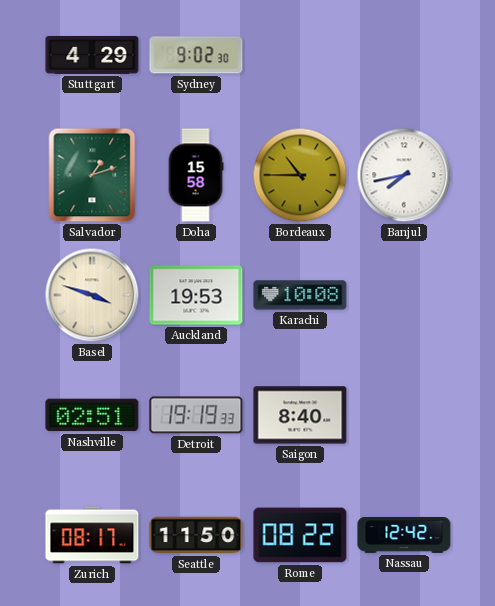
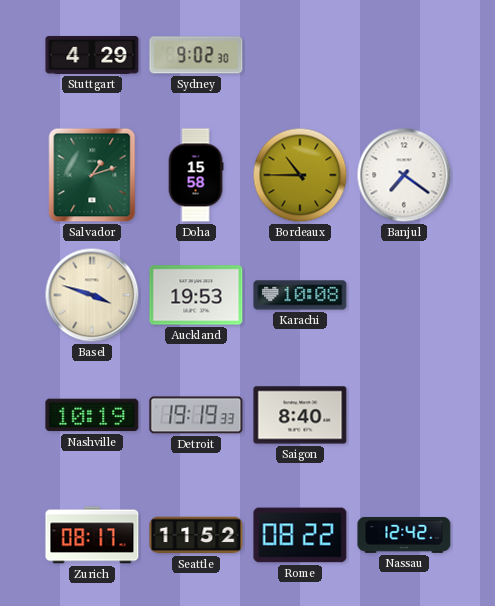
Banjul: 7:43 -> 7:21
Nashville: 02:51 -> 10:19
Seattle: 11:50 -> 11:52
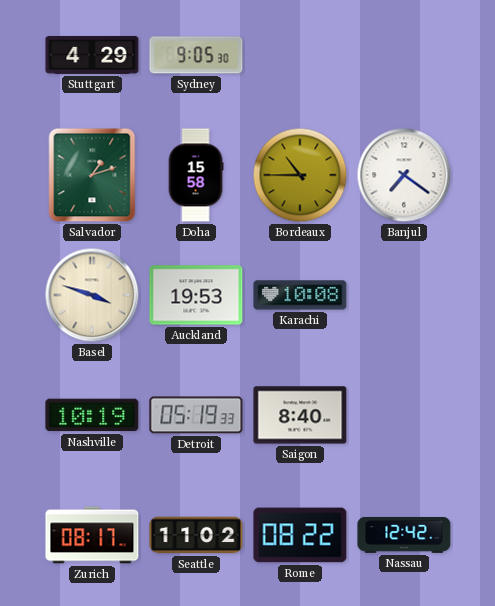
Sydney: 9:02 -> 9:05
Detroit: 19:19 -> 05:19
Seattle: 11:52 -> 11:02
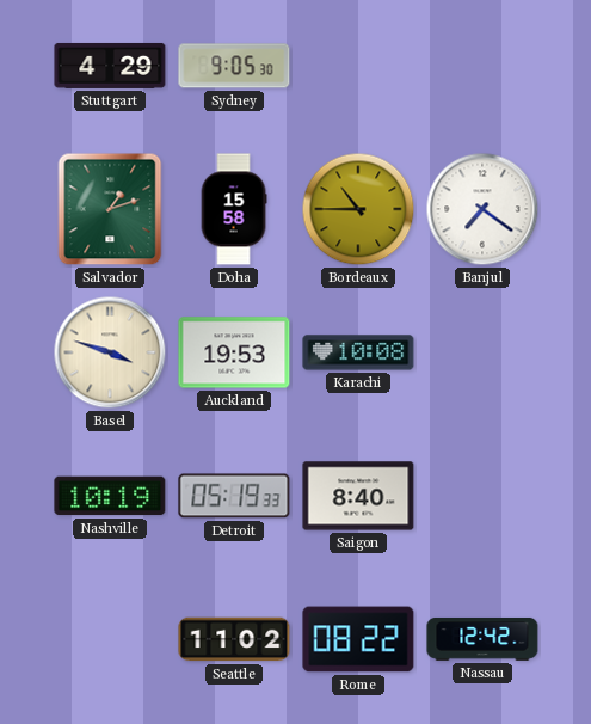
Zurich: 08:17 -> none
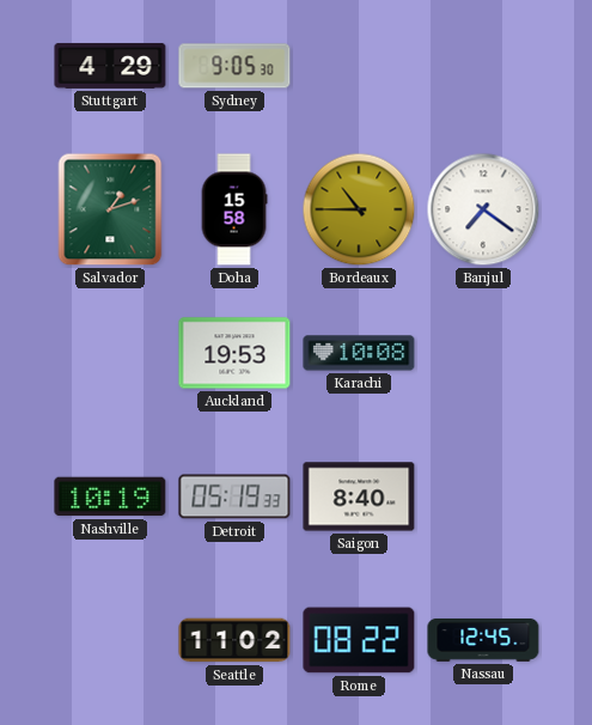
Basel: 3:48 -> none
Nassau: 12:42 -> 12:45
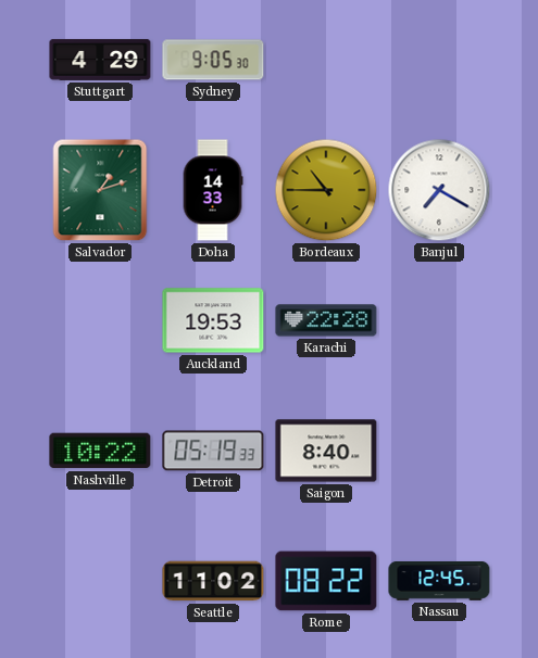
Doha: 15:58 -> 14:33
Banjul: 7:21 -> 7:20
Karachi: 10:08 -> 22:28
Nashville: 10:19 -> 10:22
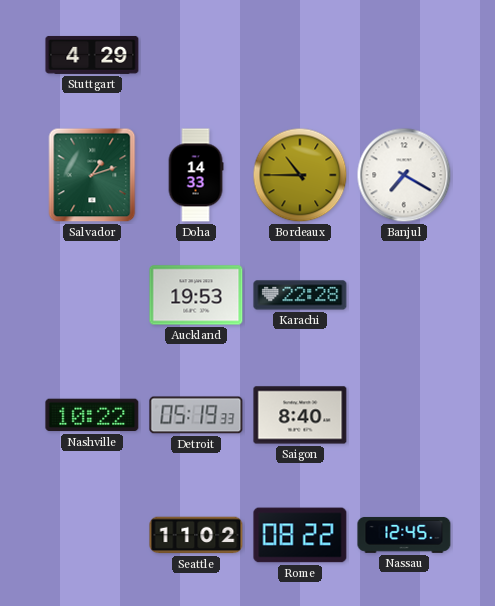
Sydney: 9:05 -> none
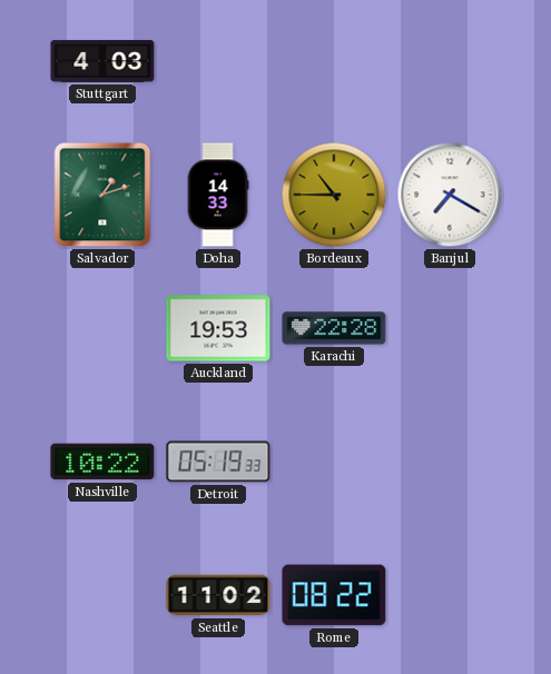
Stuttgart: 4:29 -> 4:03
Saigon: 8:40 -> none
Nassau: 12:45 -> none
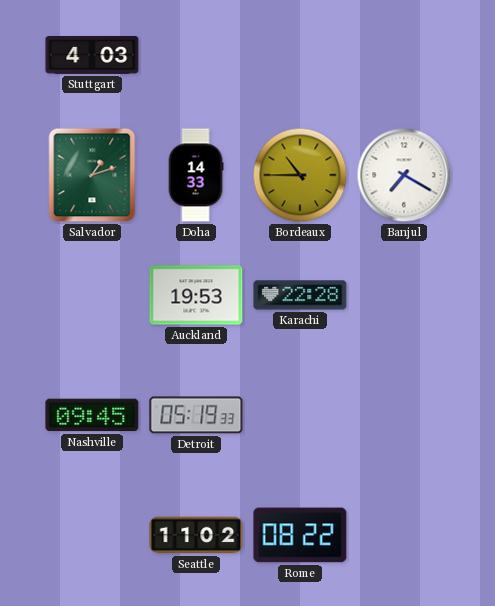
Nashville: 10:22 -> 09:45
